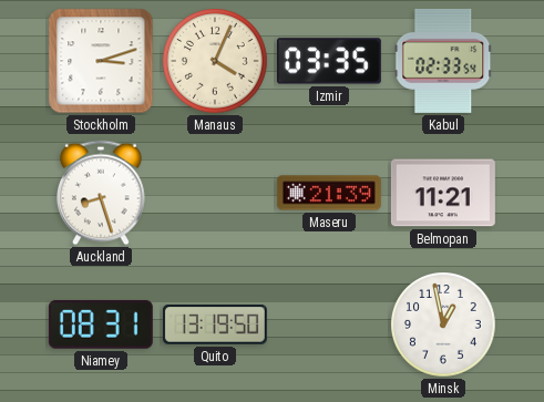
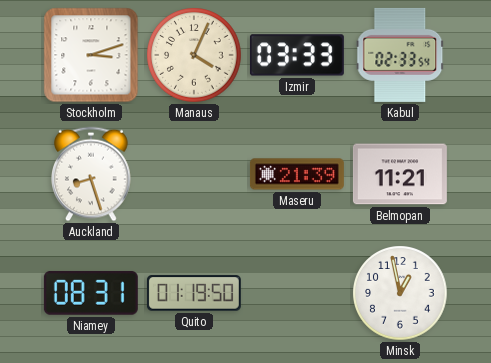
Izmir: 03:35 -> 03:33
Quito: 13:19 -> 01:19
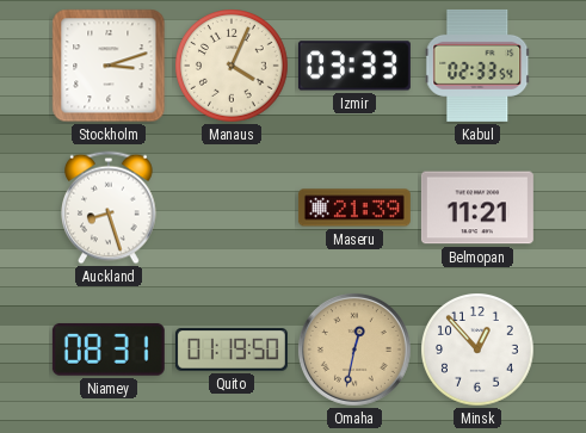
Omaha: none -> 12:32
Minsk: 12:58 -> 12:53
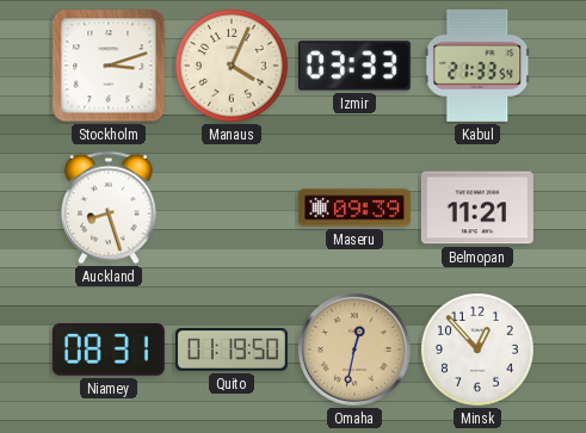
Kabul: 02:33 -> 21:33
Maseru: 21:39 -> 09:39
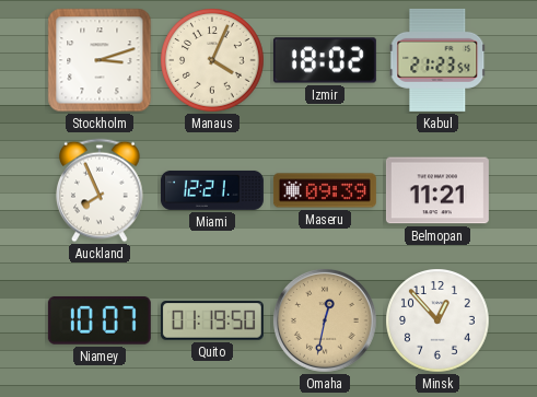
Izmir: 03:33 -> 18:02
Kabul: 21:33 -> 21:23
Auckland: 8:27 -> 7:56
Miami: none -> 12:21
Niamey: 08:31 -> 10:07
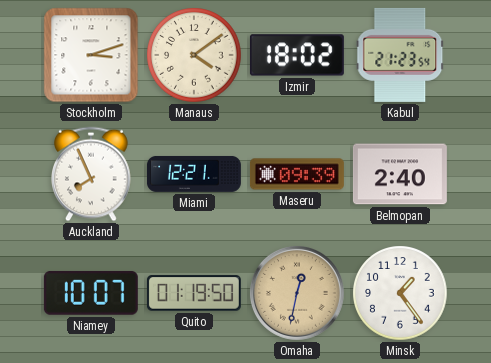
Manaus: 4:04 -> 4:09
Belmopan: 11:21 -> 2:40
Minsk: 12:53 -> 1:24
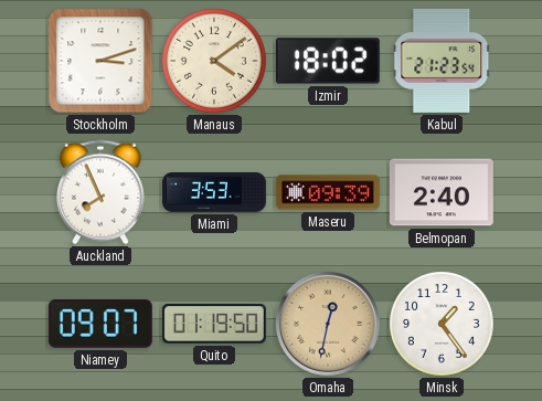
Miami: 12:21 -> 3:53
Niamey: 10:07 -> 09:07
